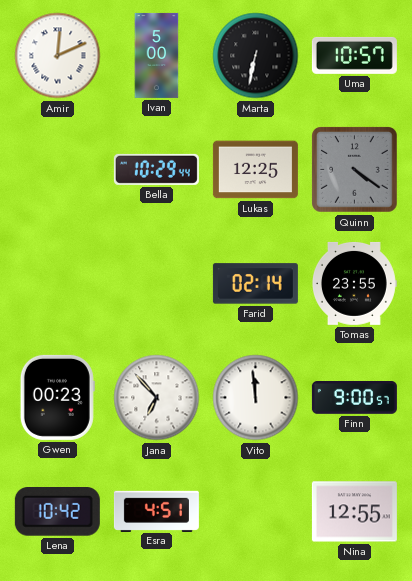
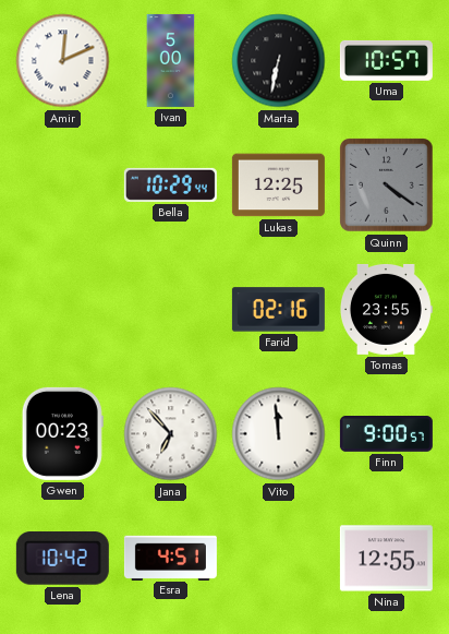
Farid: 02:14 -> 02:16
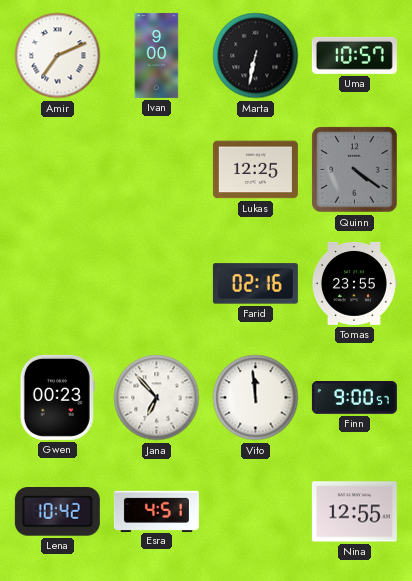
Amir: 12:11 -> 7:11
Ivan: 5:00 -> 9:00
Bella: 10:29 -> none
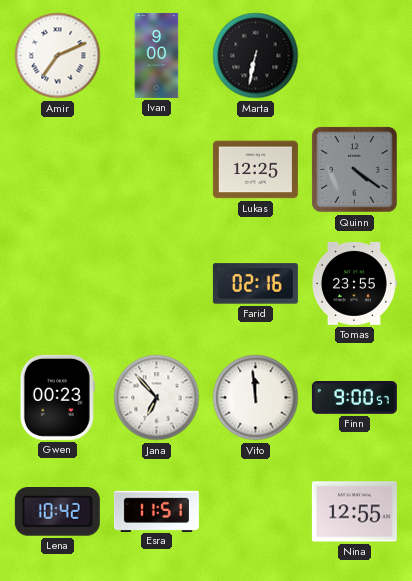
Uma: 10:57 -> none
Esra: 4:51 -> 11:51
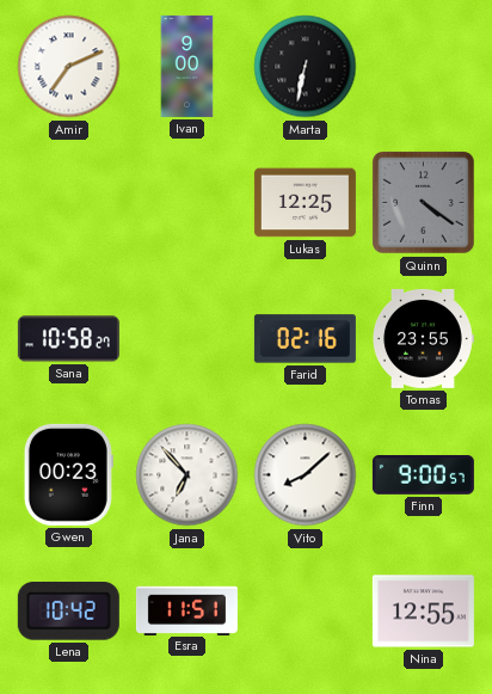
Sana: none -> 10:58
Vito: 11:59 -> 8:08
